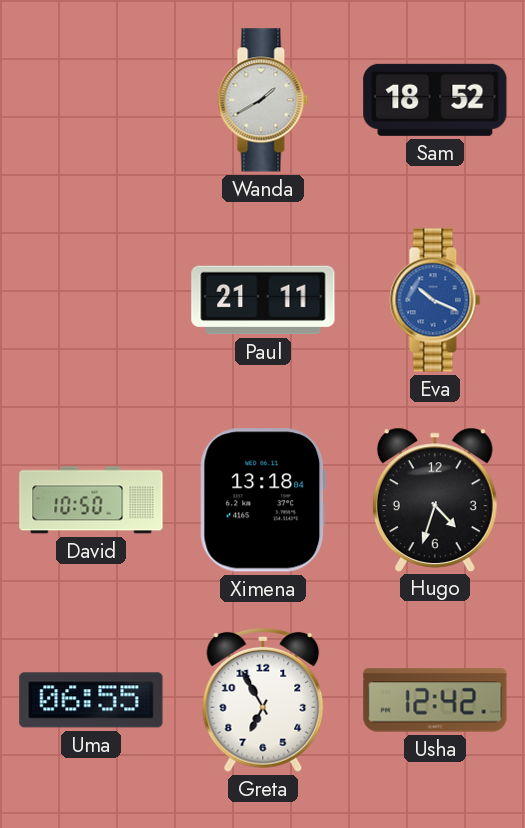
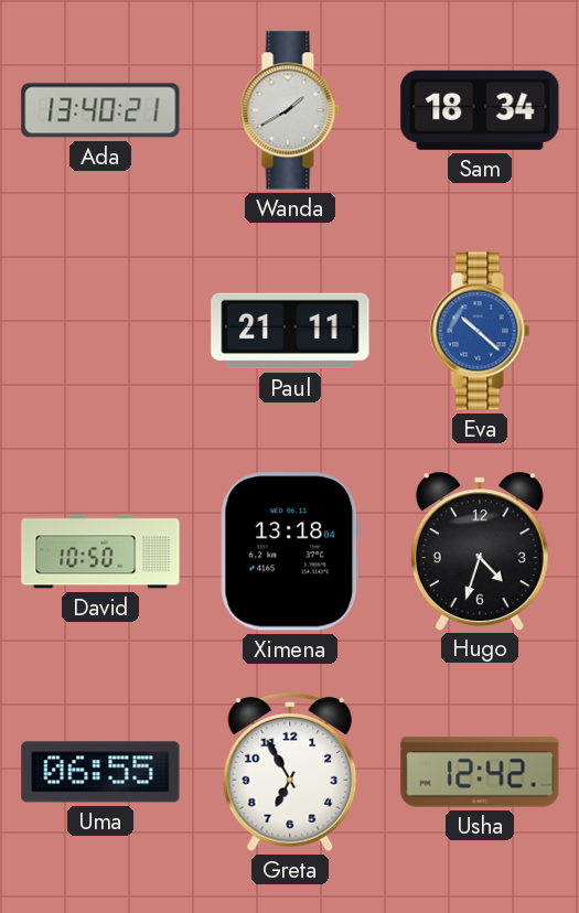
Ada: none -> 13:40
Sam: 18:52 -> 18:34
Eva: 10:19 -> 10:22
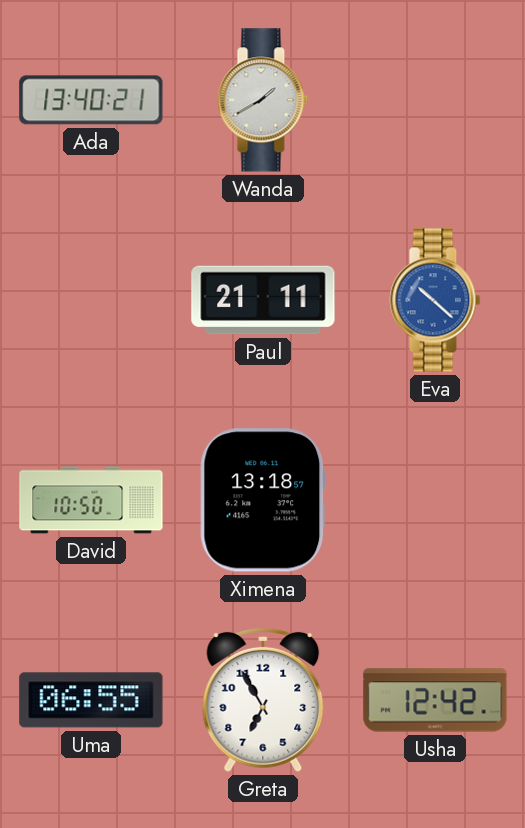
Sam: 18:34 -> none
Ximena: 13:18:04 -> 13:18:57
Hugo: 4:33 -> none
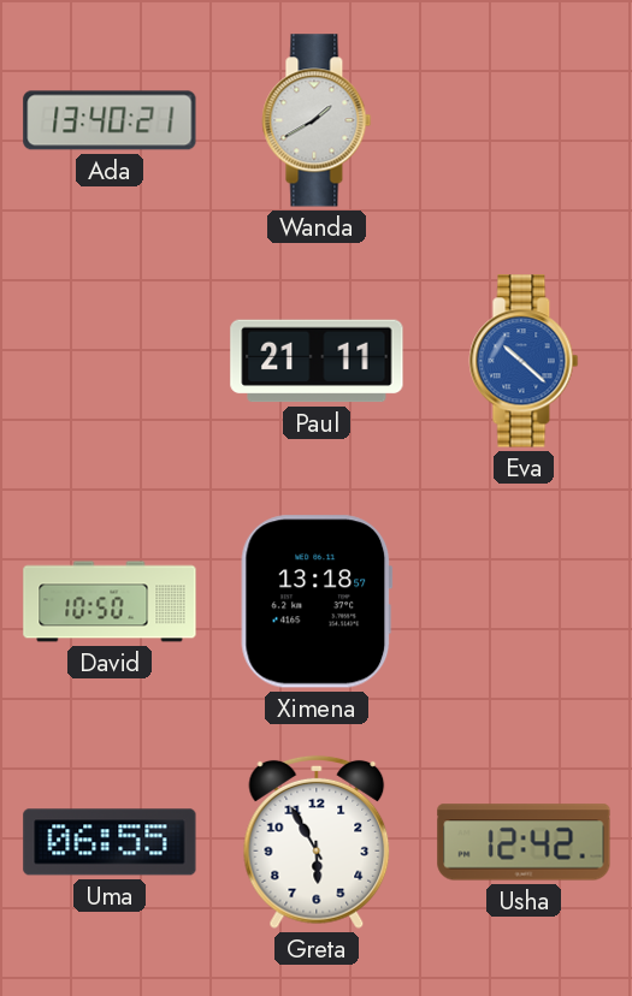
Greta: 6:55 -> 5:55
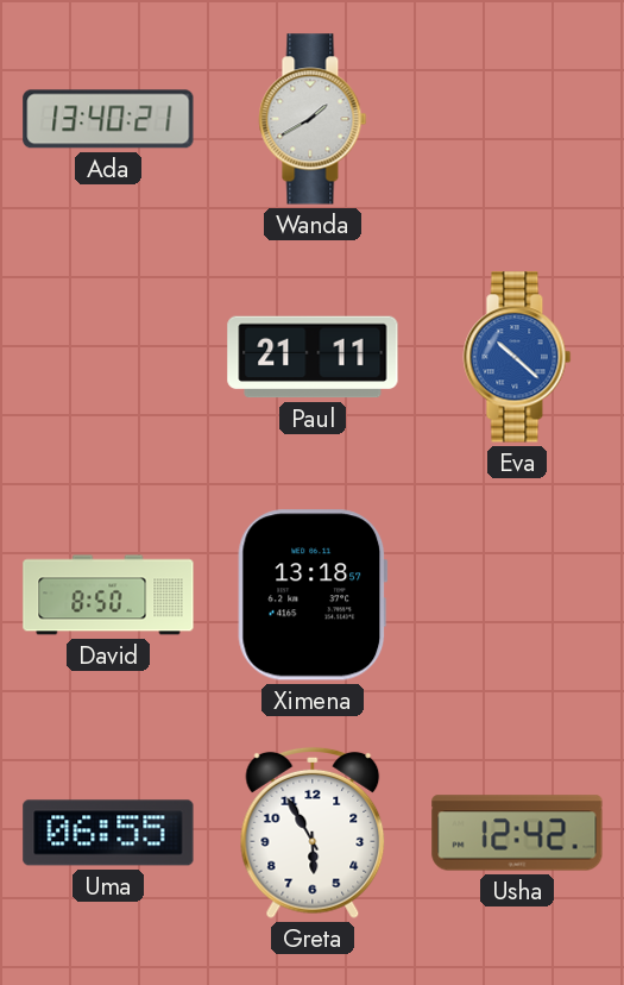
David: 10:50 -> 8:50
